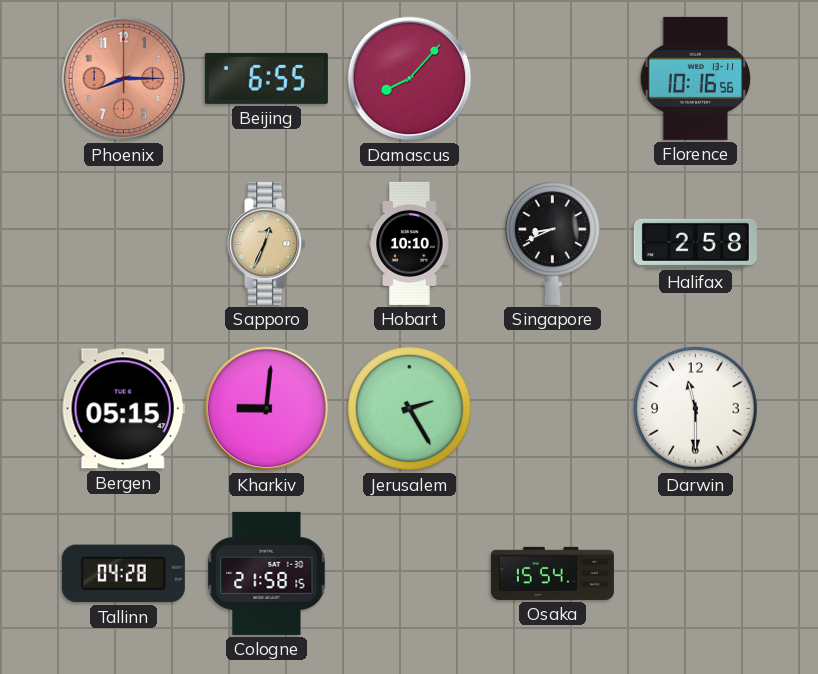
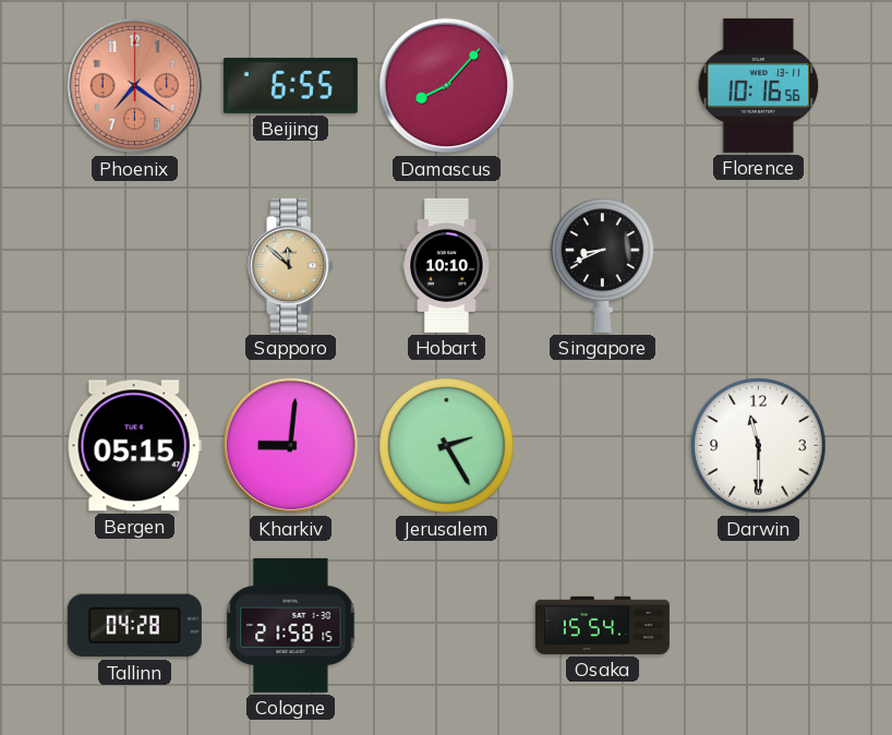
Phoenix: 8:15 -> 7:21
Sapporo: 12:34 -> 11:52
Halifax: 2:58 -> none
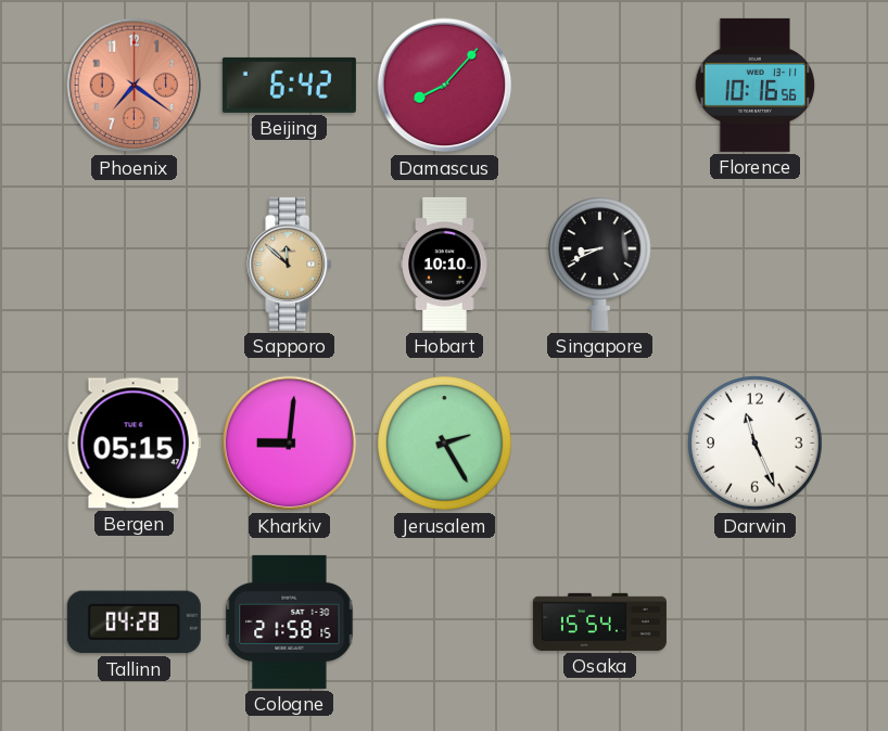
Beijing: 6:55 -> 6:42
Darwin: 11:30 -> 11:26
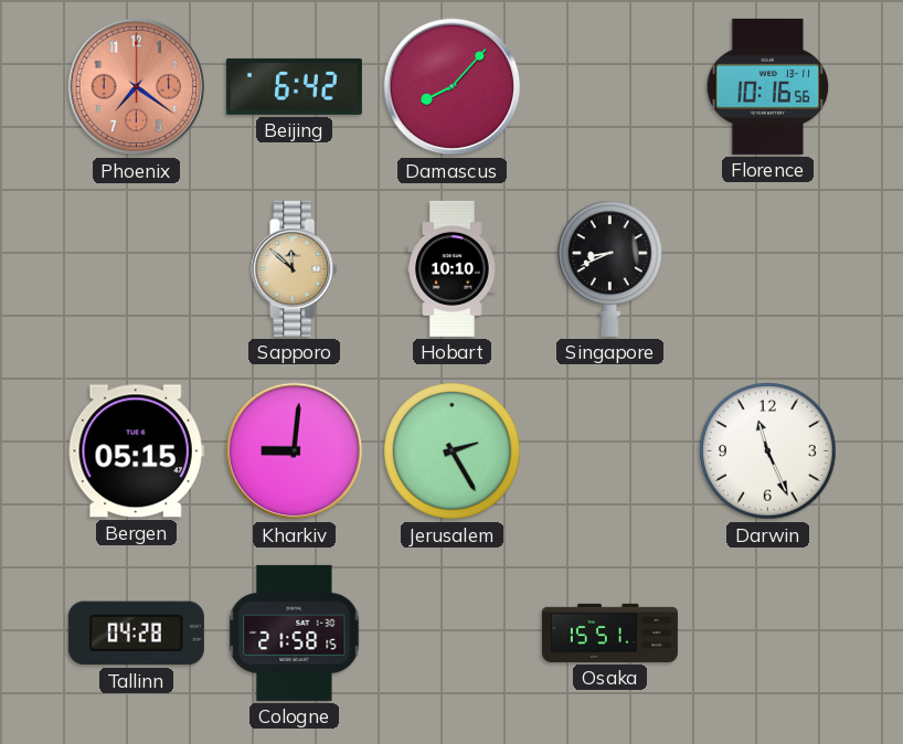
Osaka: 15:54 -> 15:51
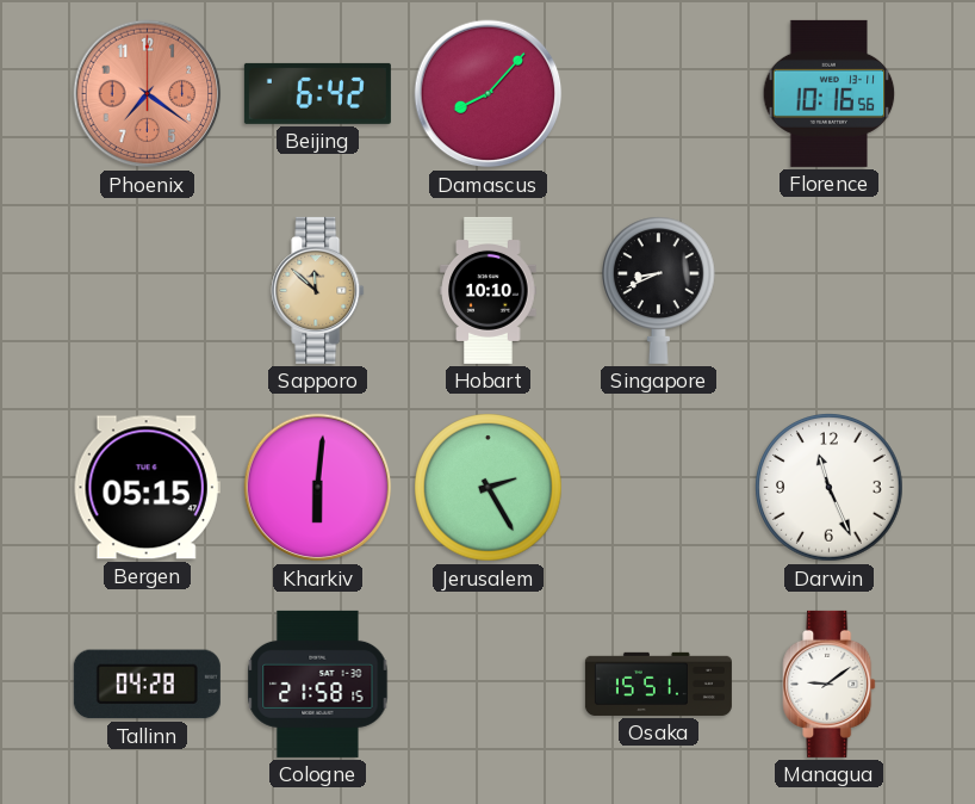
Kharkiv: 9:01 -> 6:01
Managua: none -> 9:09
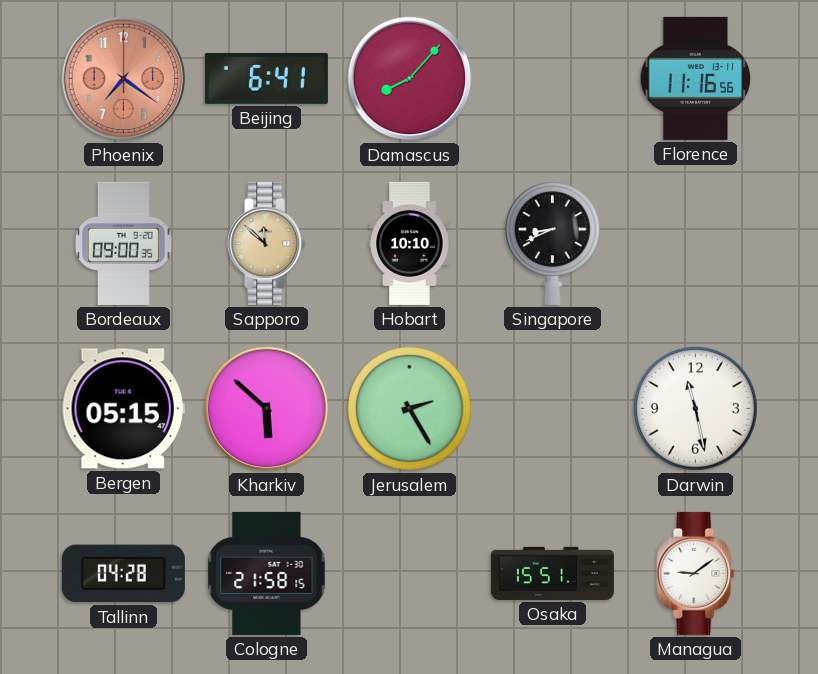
Beijing: 6:42 -> 6:41
Florence: 10:16 -> 11:16
Bordeaux: none -> 09:00
Kharkiv: 6:01 -> 5:52
Darwin: 11:26 -> 11:28
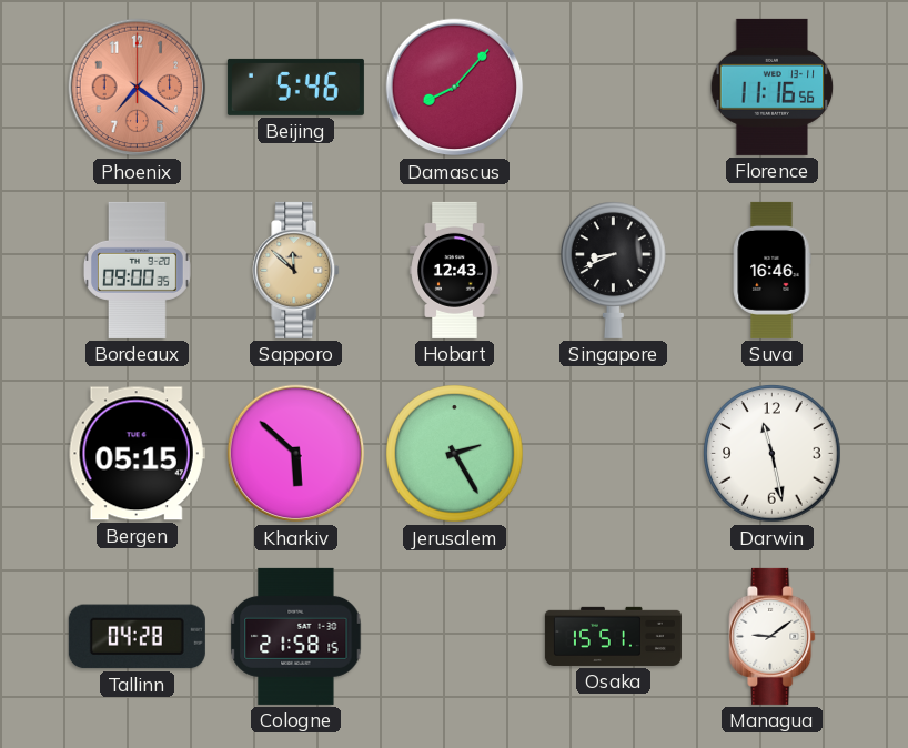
Beijing: 6:41 -> 5:46
Hobart: 10:10 -> 12:43
Suva: none -> 16:46
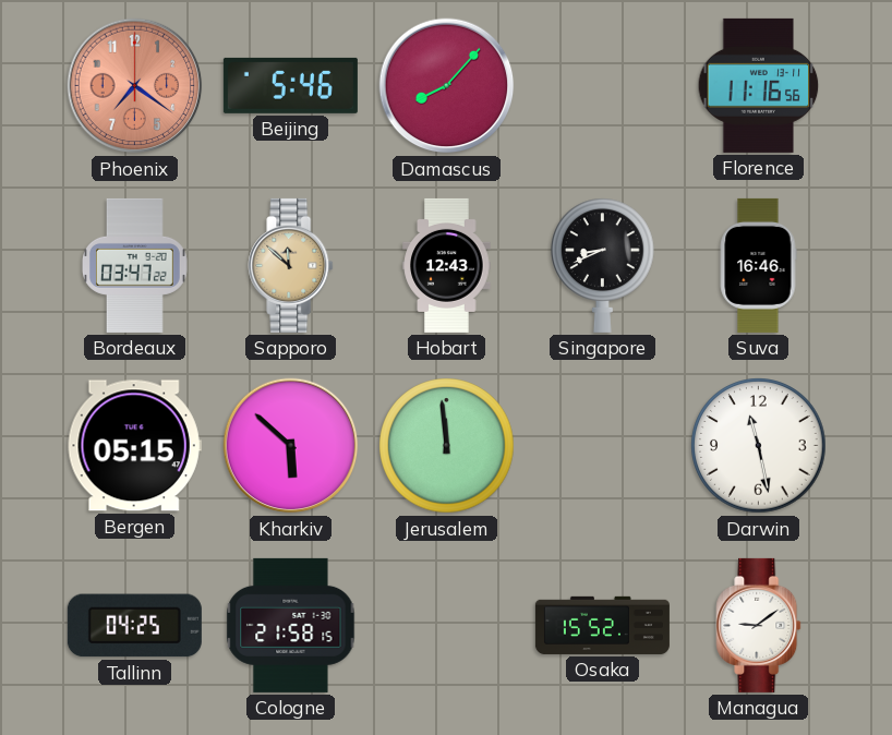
Bordeaux: 09:00 -> 03:47
Jerusalem: 2:25 -> 11:59
Tallinn: 04:28 -> 04:25
Osaka: 15:51 -> 15:52
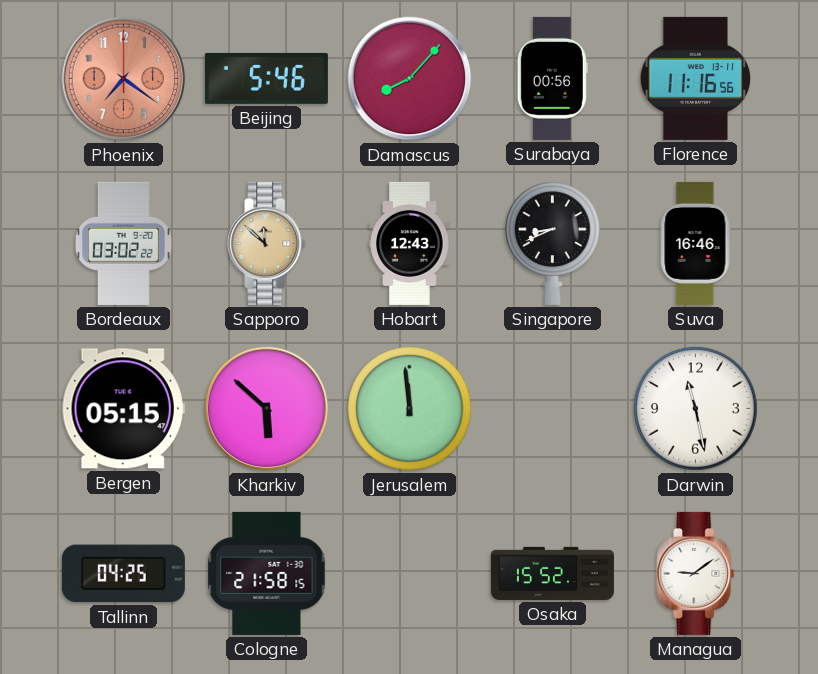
Surabaya: none -> 00:56
Bordeaux: 03:47 -> 03:02
